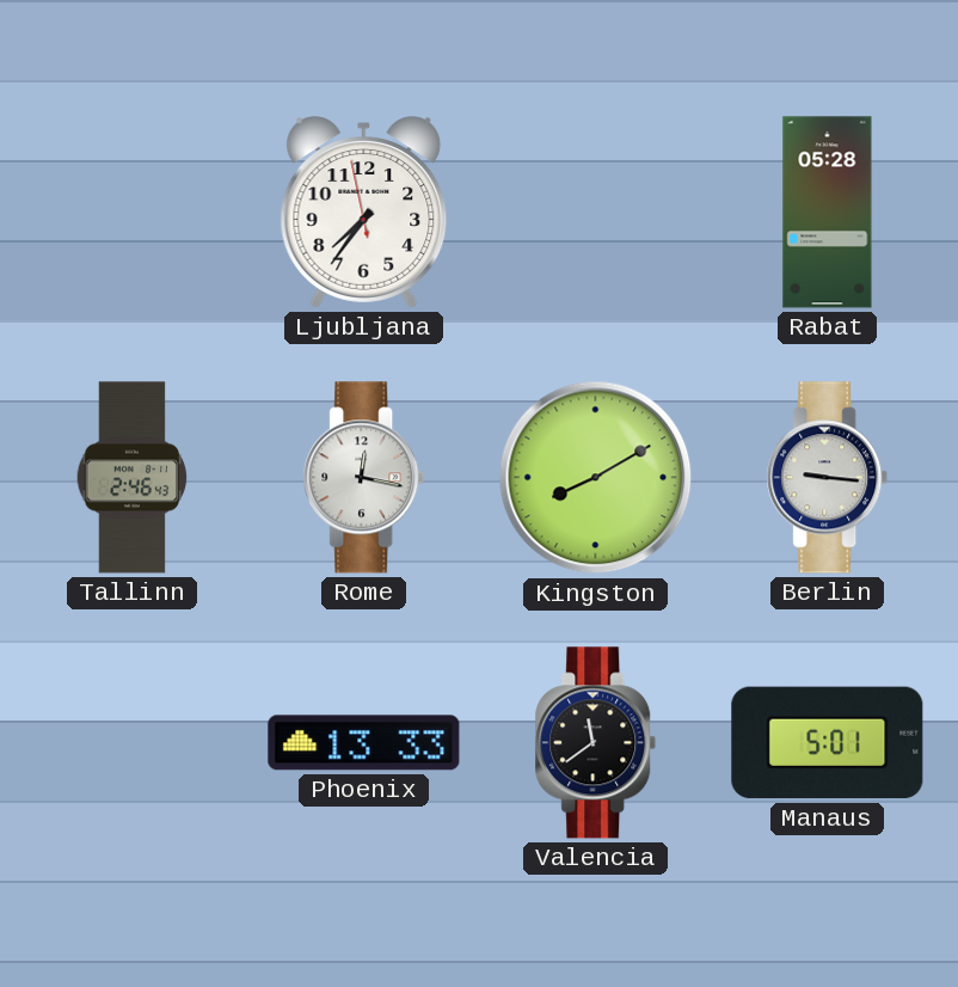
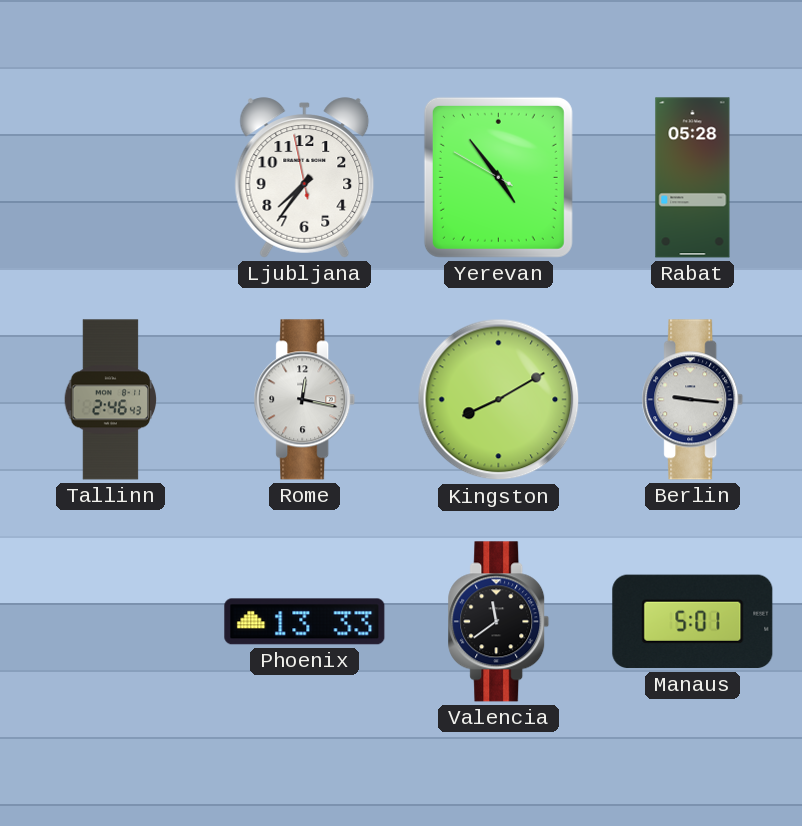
Yerevan: none -> 4:53
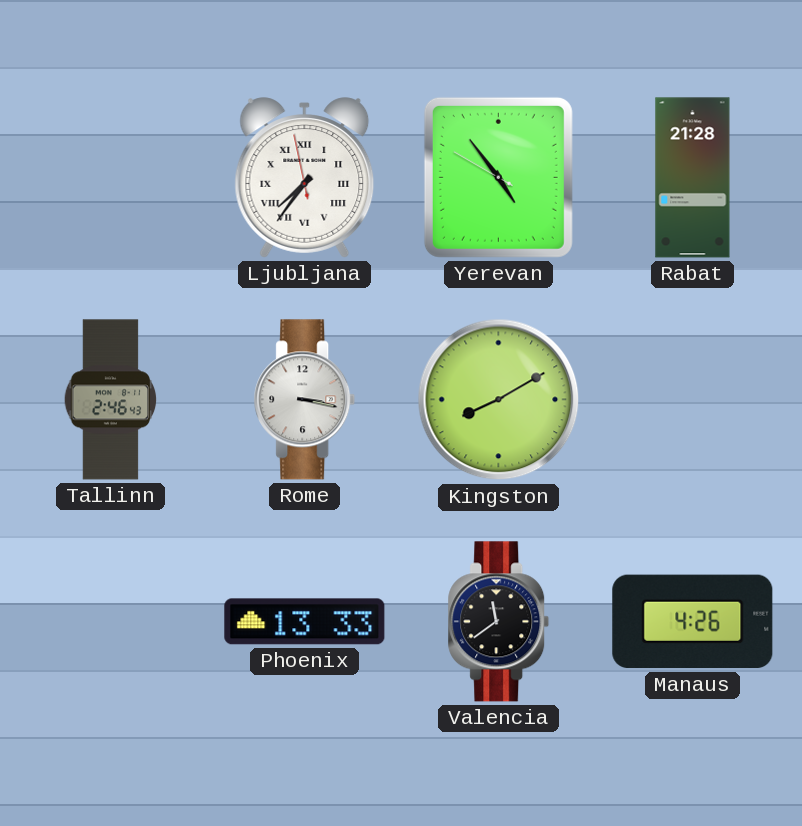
Ljubljana numerals: Arabic -> Roman
Rabat: 05:28 -> 21:28
Rome: 12:17 -> 3:17
Berlin: 9:16 -> none
Manaus: 5:01 -> 4:26
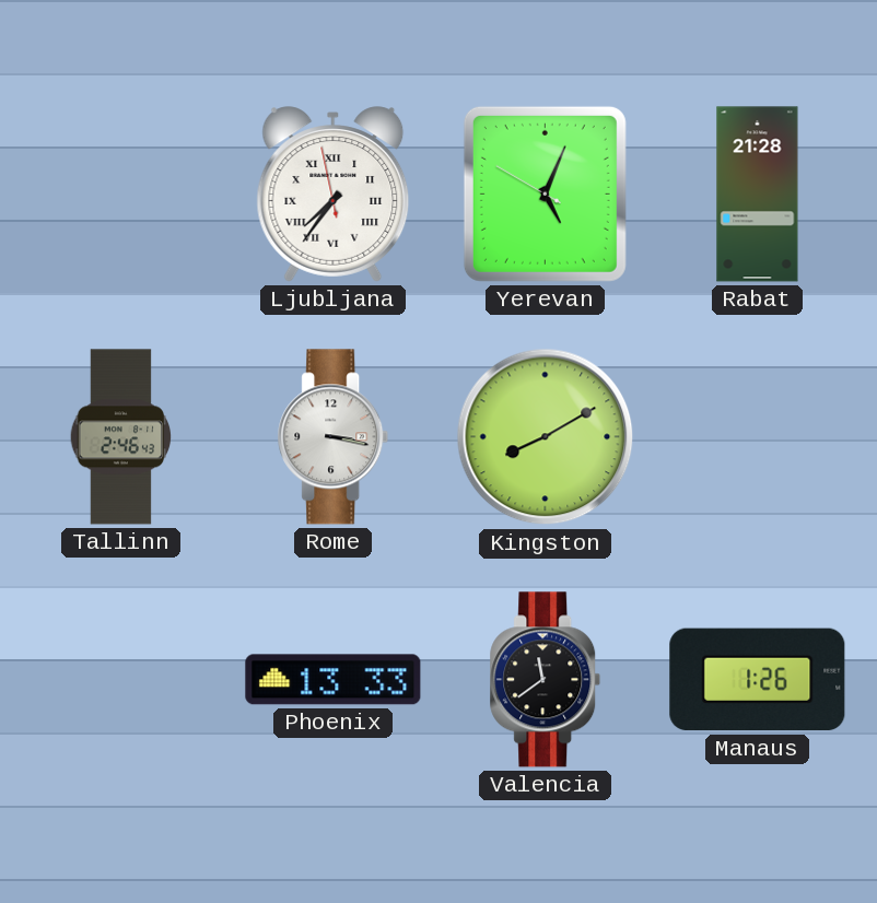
Yerevan: 4:53 -> 5:03
Manaus: 4:26 -> 1:26
